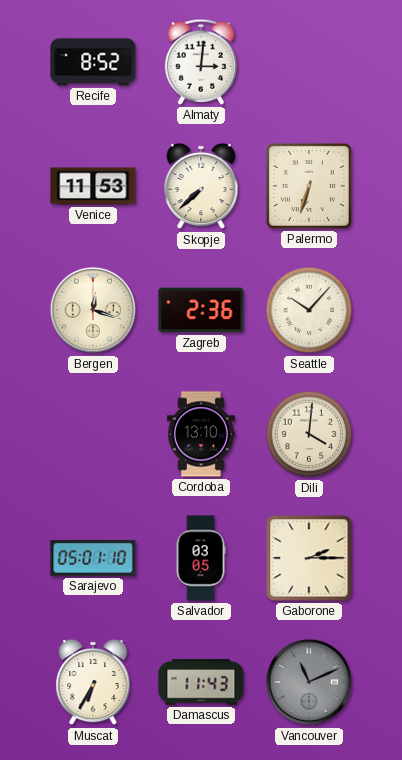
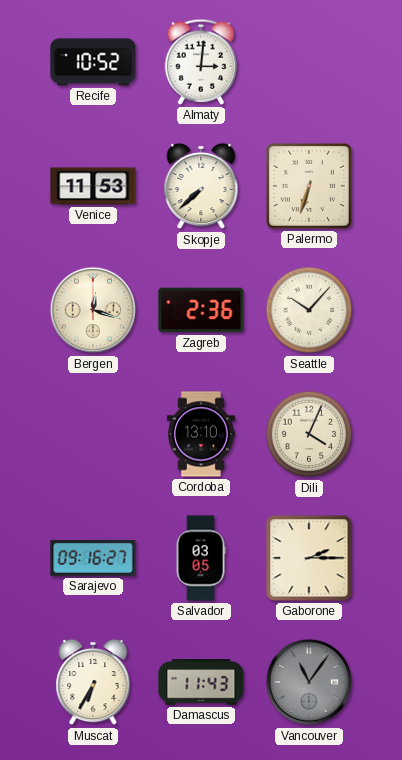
Recife: 8:52 -> 10:52
Dili: 4:01 -> 4:04
Sarajevo: 05:01 -> 09:16
Vancouver: 11:11 -> 11:06
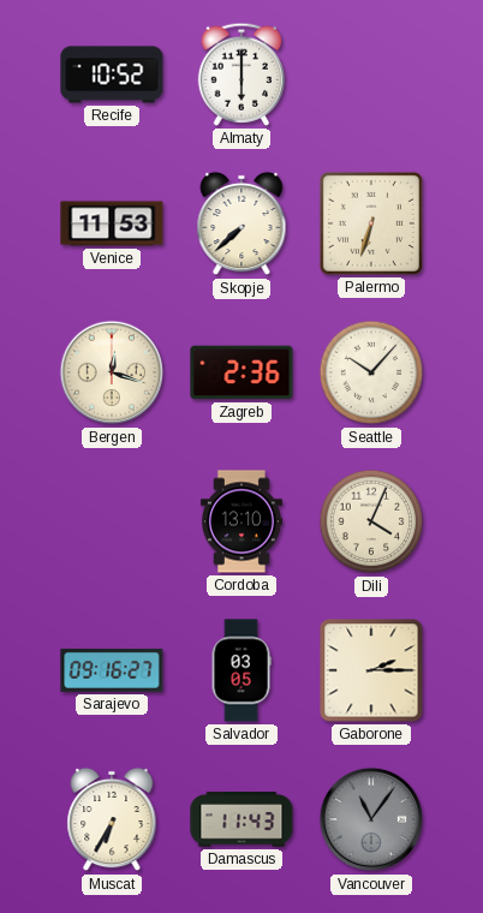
Almaty: 3:01 -> 6:00
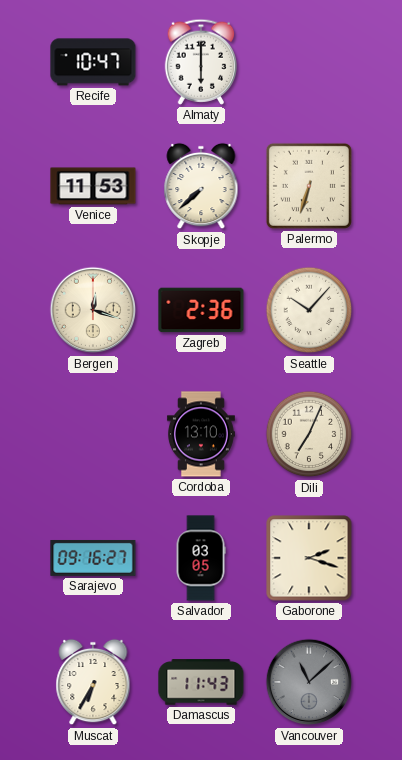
Recife: 10:52 -> 10:47
Dili: 4:04 -> 7:04
Gaborone: 2:15 -> 2:18
Vancouver: 11:06 -> 11:08
